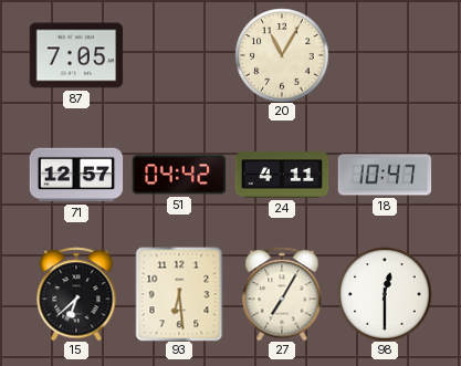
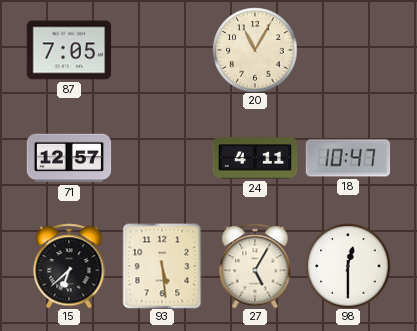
51: 04:42 -> none
93: 6:29 -> 5:29
27: 7:05 -> 5:05
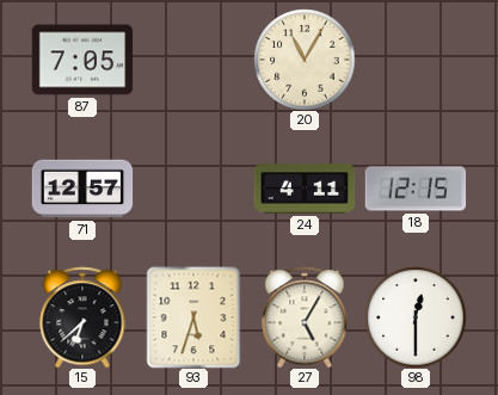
18: 10:47 -> 12:15
93: 5:29 -> 5:33
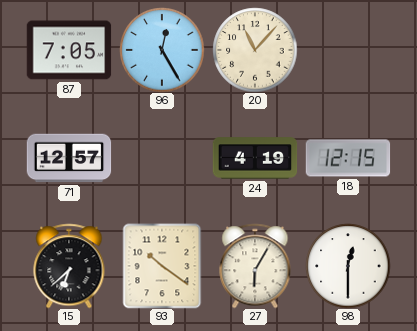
96: none -> 12:25
20: 11:05 -> 11:07
24: 4:11 -> 4:19
93: 5:33 -> 10:21
27: 5:05 -> 6:05
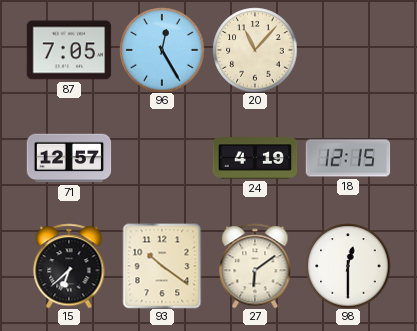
27: 6:05 -> 6:09
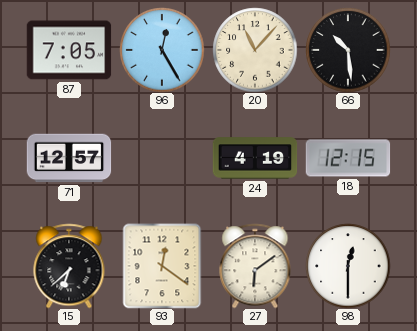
66: none -> 10:29
93: 10:21 -> 12:21
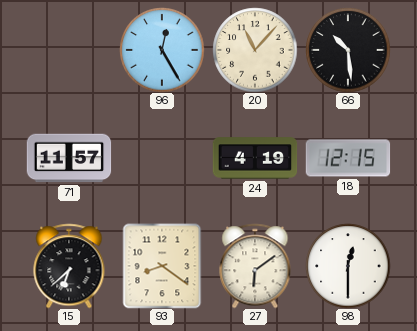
87: 7:05 -> none
71: 12:57 -> 11:57
93: 12:21 -> 8:21
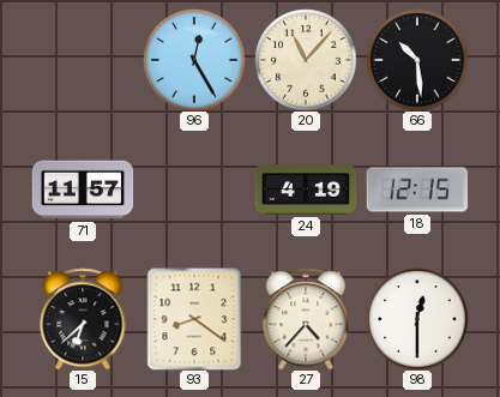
27: 6:09 -> 4:37
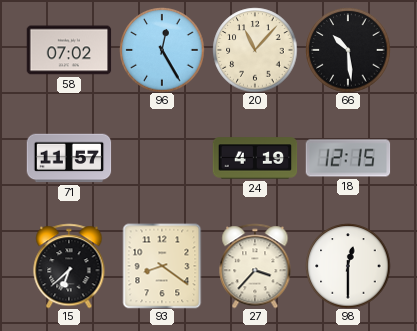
58: none -> 07:02
27: 4:37 -> 3:37
